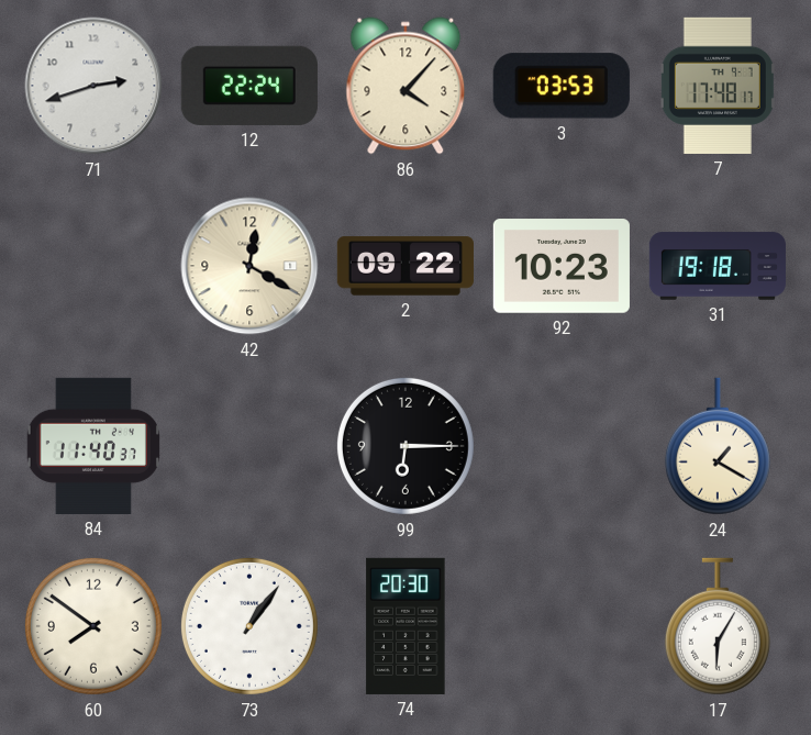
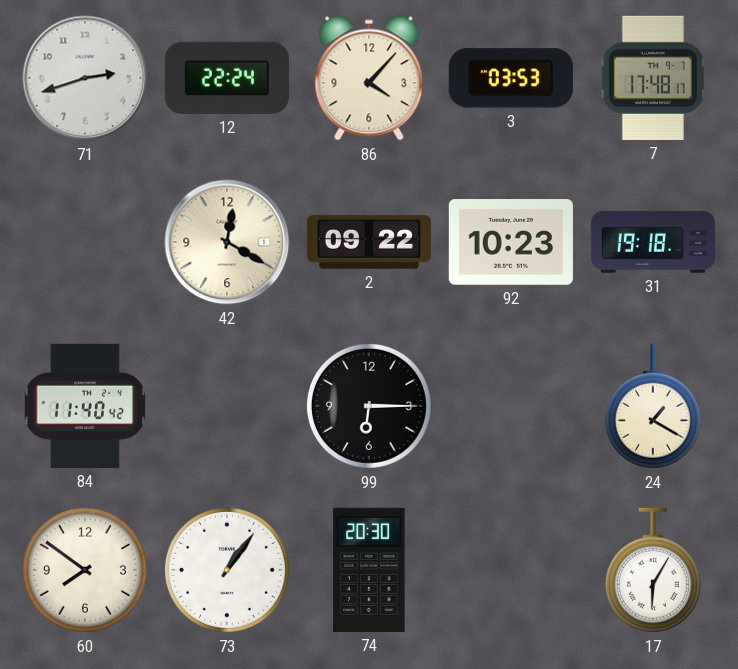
84: 11:40:37 -> 11:40:42
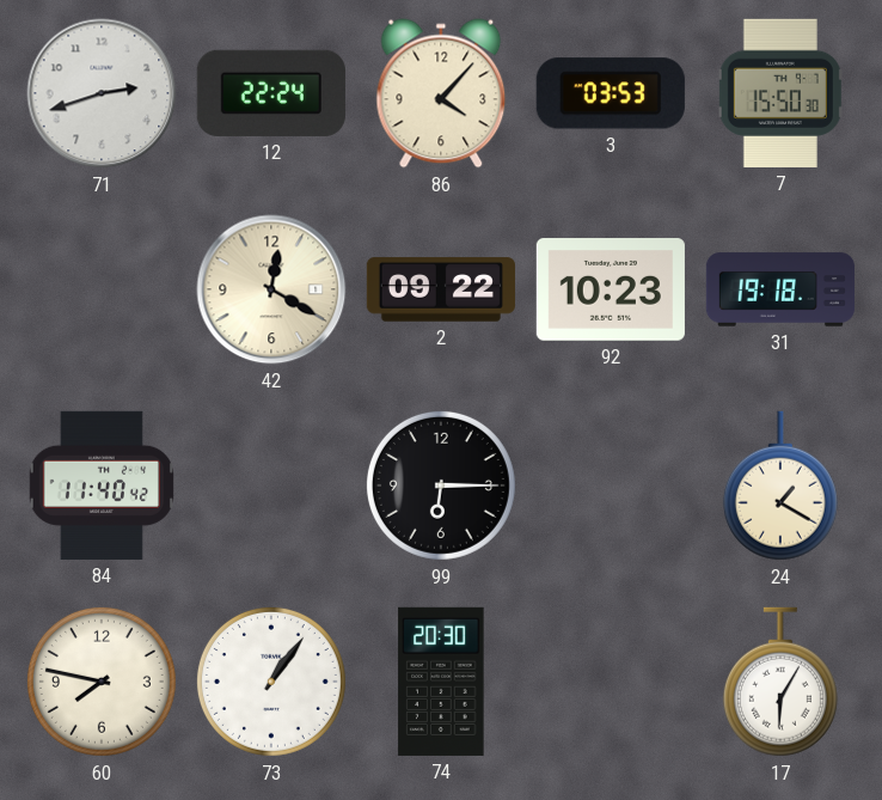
7: 17:48 -> 15:50
60: 7:51 -> 7:47
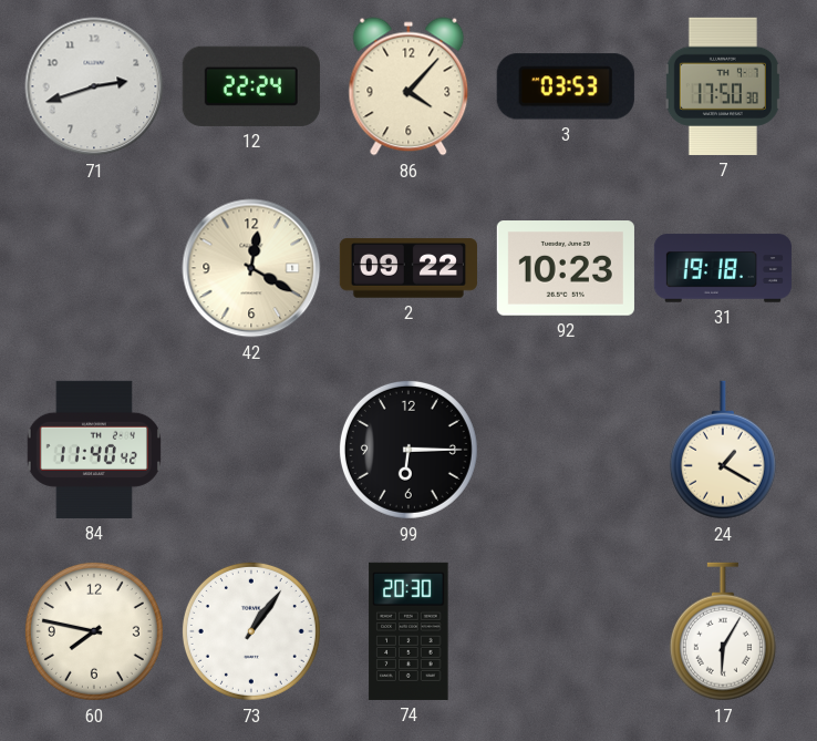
7: 15:50 -> 17:50
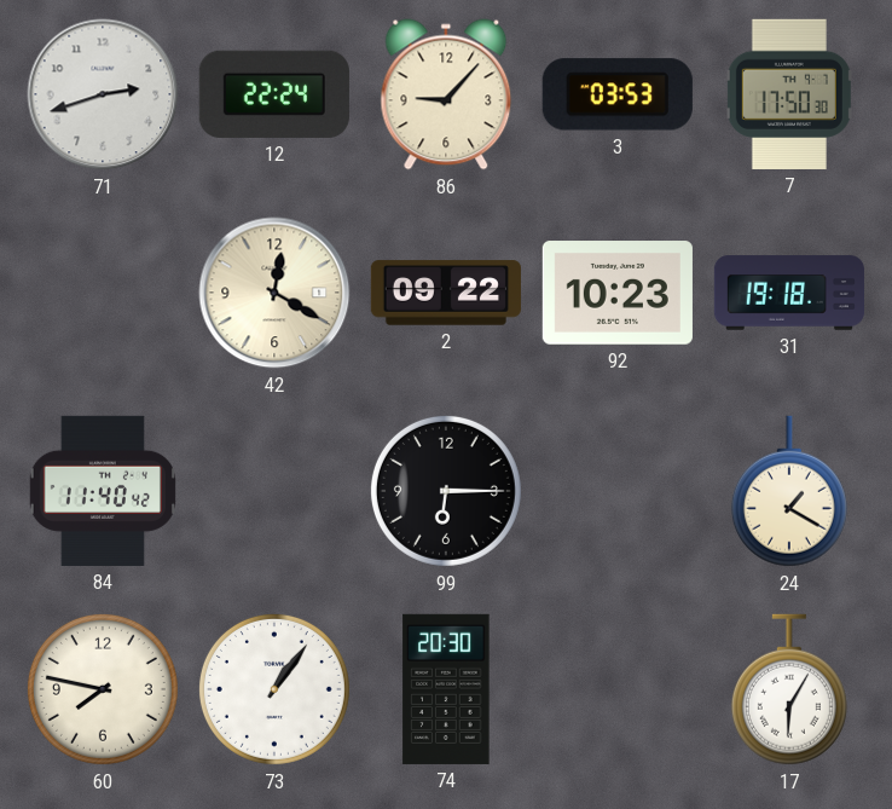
86: 4:07 -> 9:07
